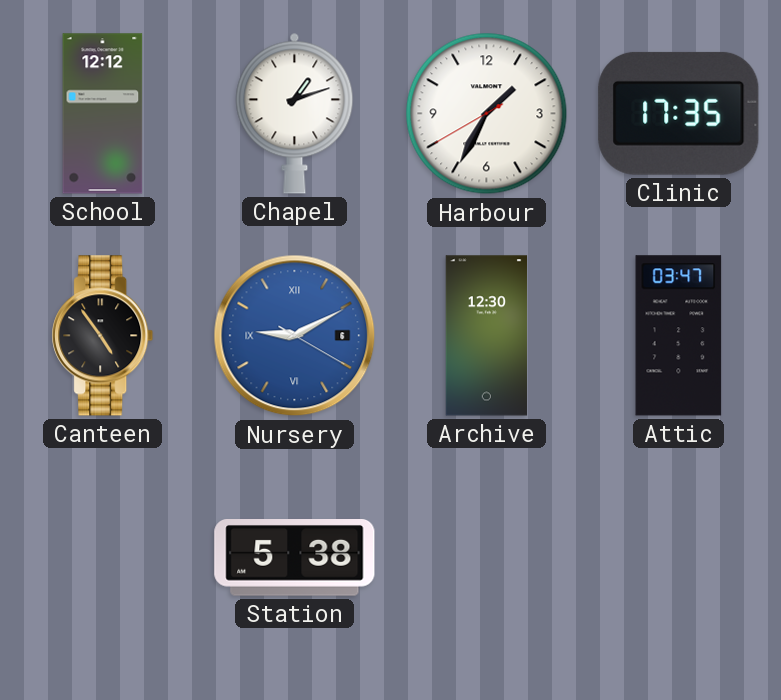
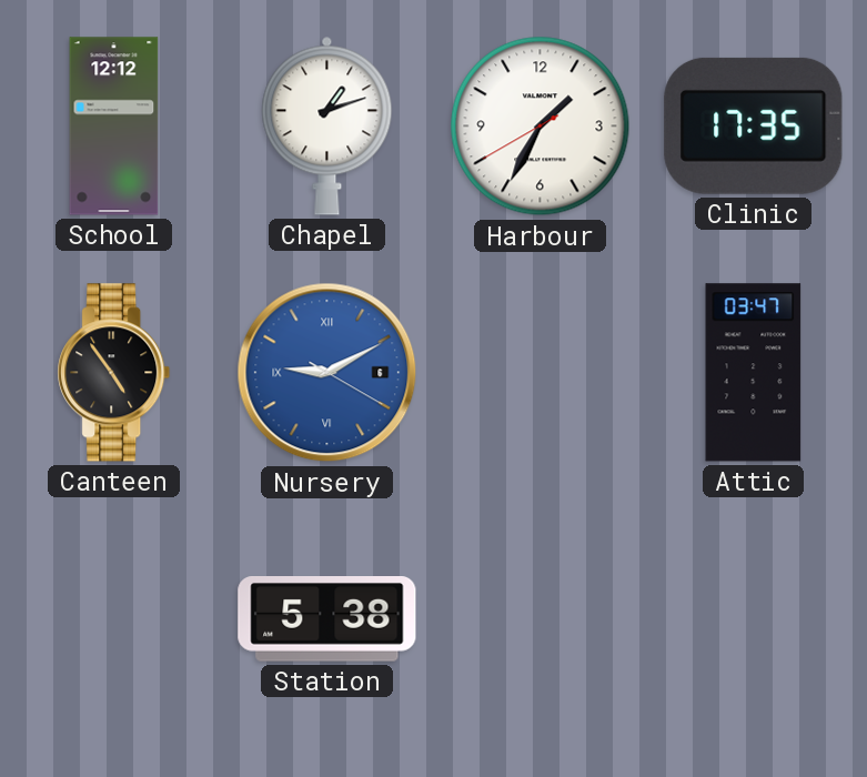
Archive: 12:30 -> none
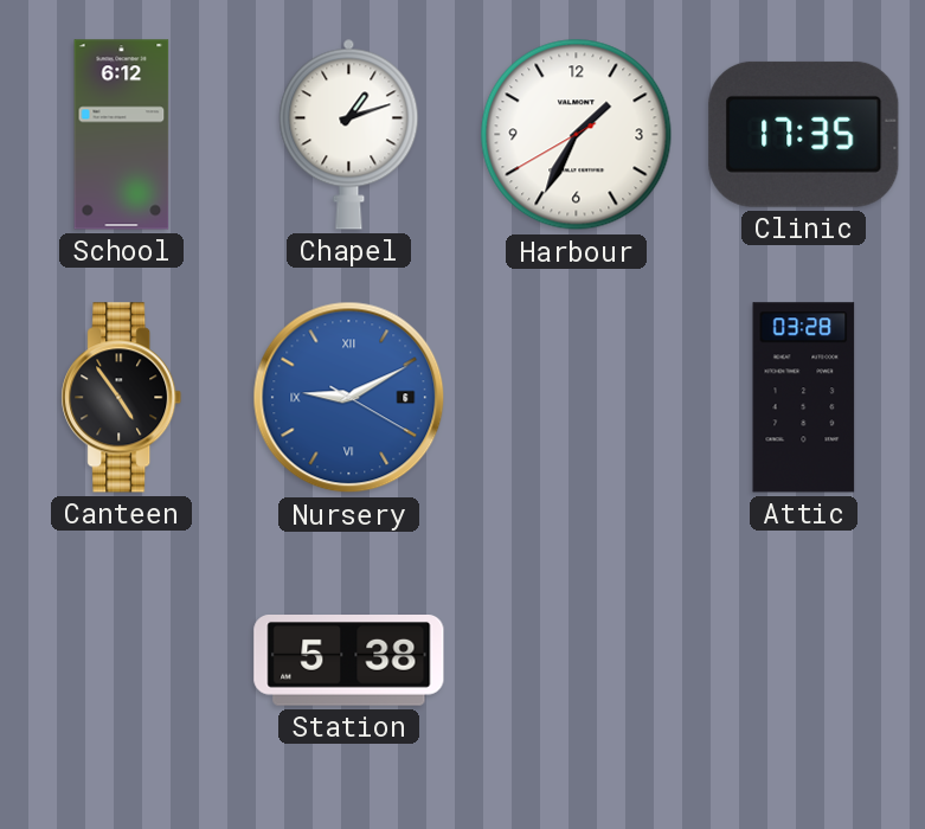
School: 12:12 -> 6:12
Attic: 03:47 -> 03:28
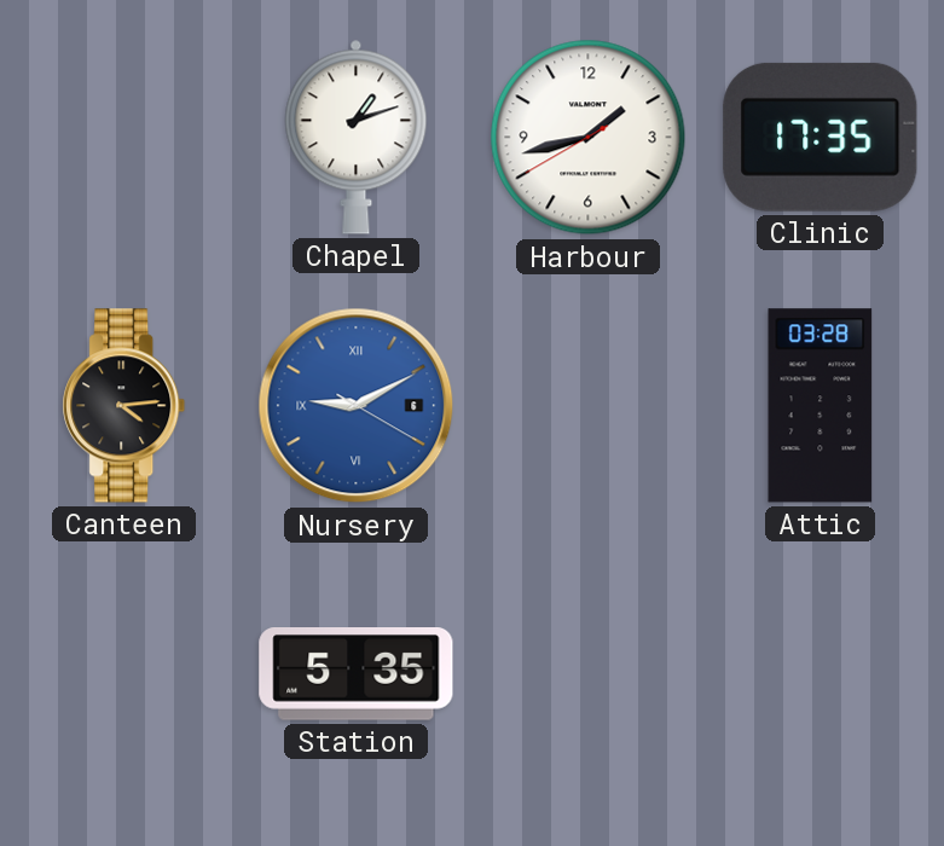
School: 6:12 -> none
Harbour: 1:34 -> 1:42
Canteen: 4:54 -> 4:14
Station: 5:38 -> 5:35
